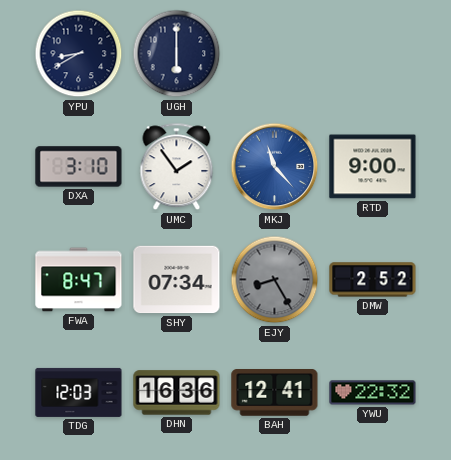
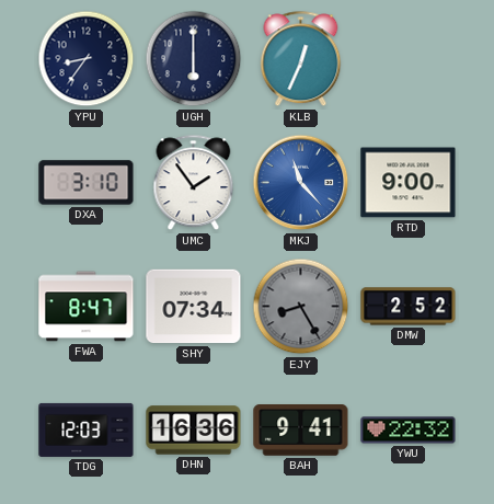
YPU: 8:40 -> 8:36
KLB: none -> 12:34
BAH: 12:41 -> 9:41
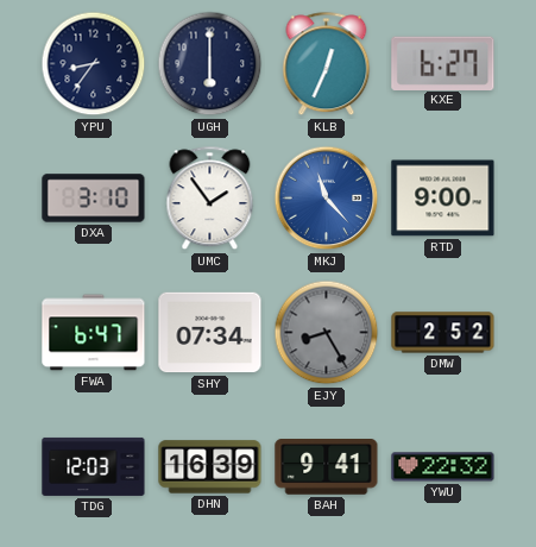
KXE: none -> 6:27
FWA: 8:47 -> 6:47
DHN: 16:36 -> 16:39
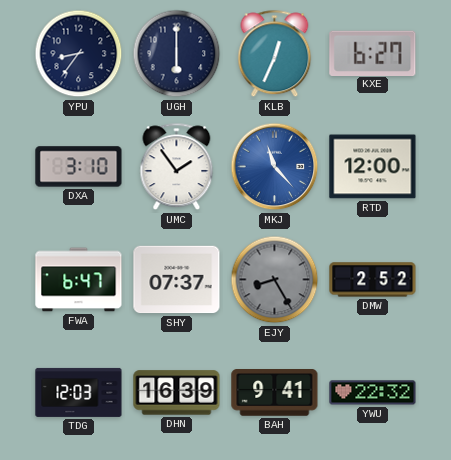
RTD: 9:00 -> 12:00
SHY: 07:34 -> 07:37
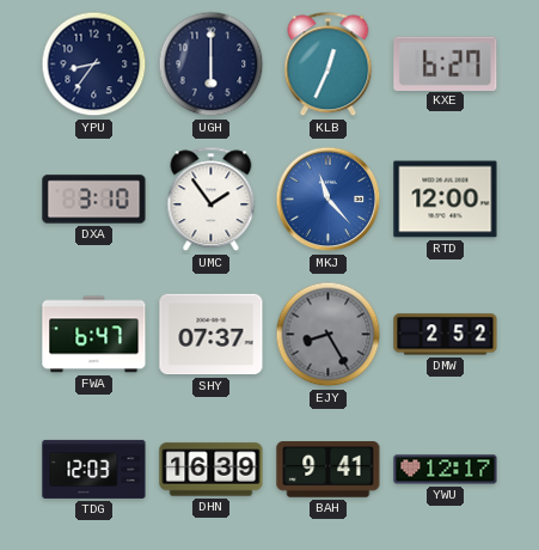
YWU: 22:32 -> 12:17
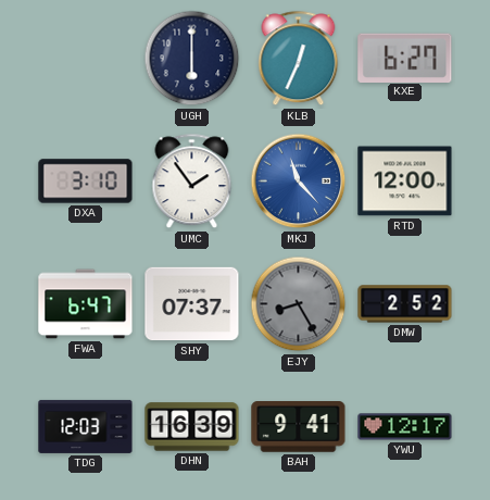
YPU: 8:36 -> none
